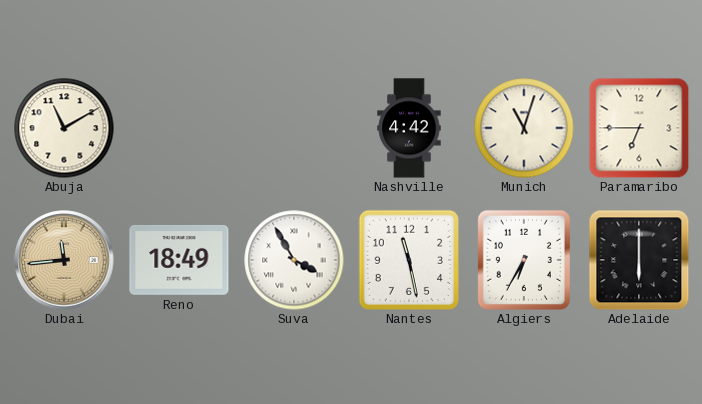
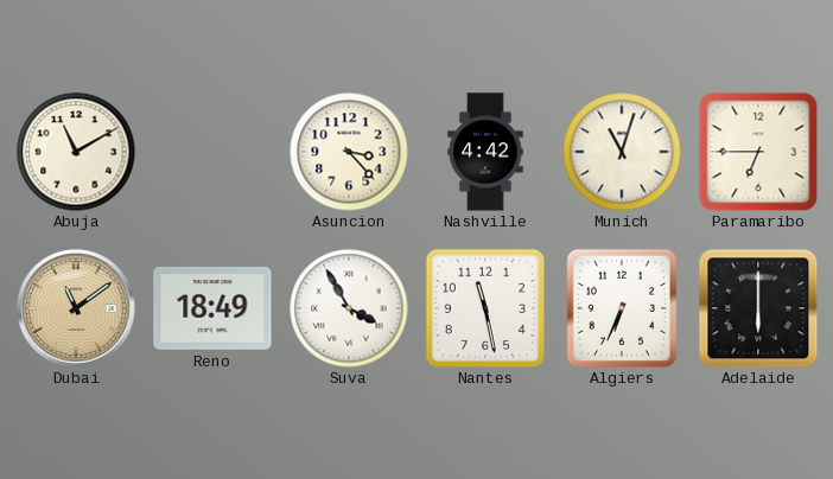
Asuncion: none -> 3:23
Dubai: 11:44 -> 11:09
Algiers: 6:35 -> 6:34
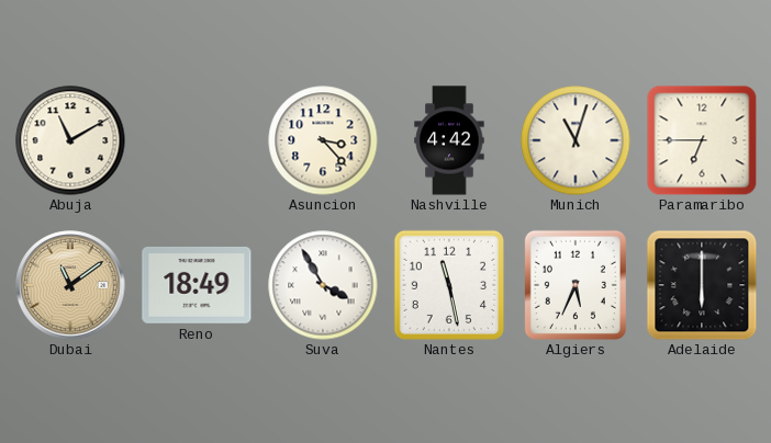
Algiers: 6:34 -> 5:34
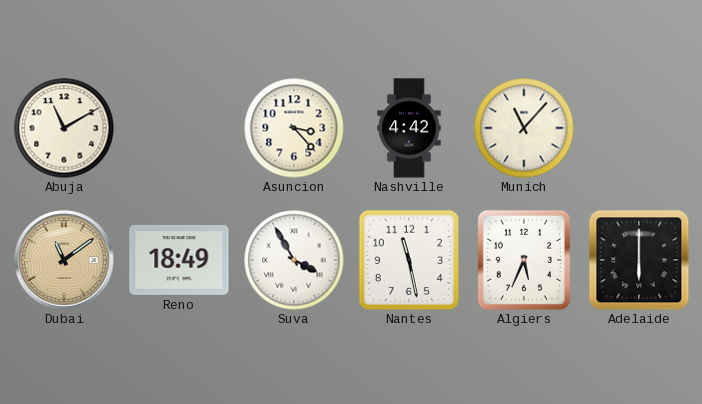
Munich: 11:03 -> 11:07
Paramaribo: 6:45 -> none
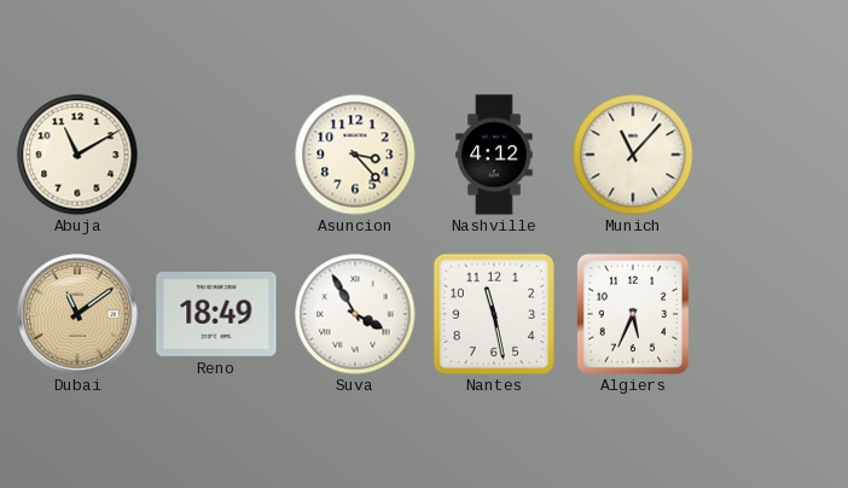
Nashville: 4:42 -> 4:12
Adelaide: 6:00 -> none
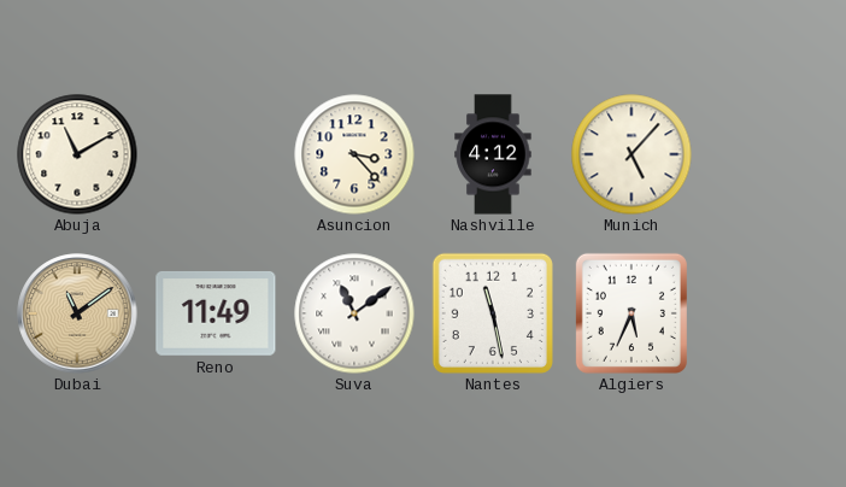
Munich: 11:07 -> 5:07
Reno: 18:49 -> 11:49
Suva: 3:55 -> 11:09
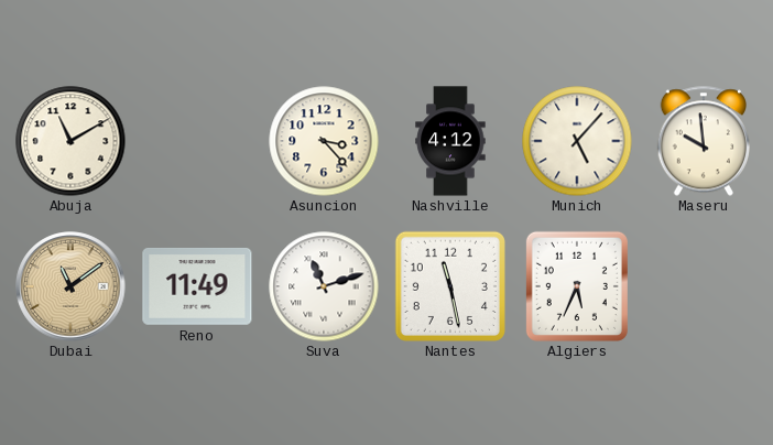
Maseru: none -> 9:59
Suva: 11:09 -> 11:12
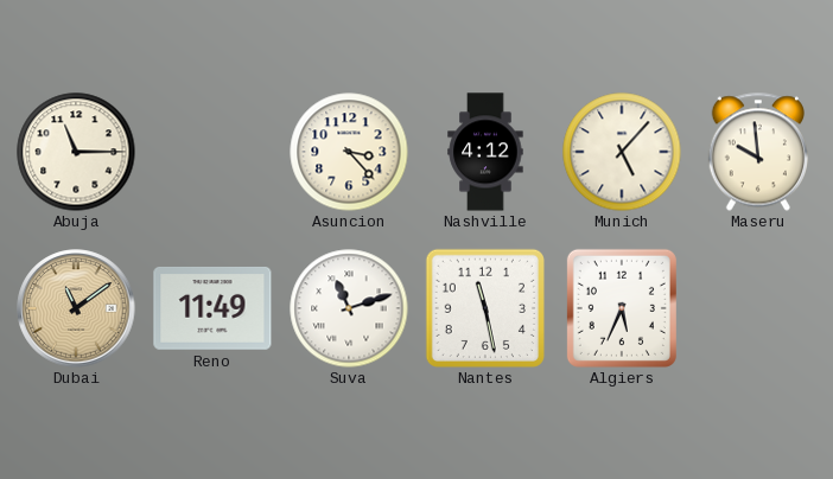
Abuja: 11:10 -> 11:15
